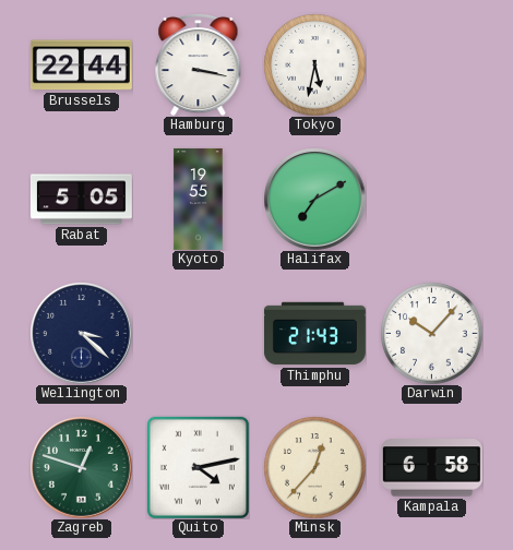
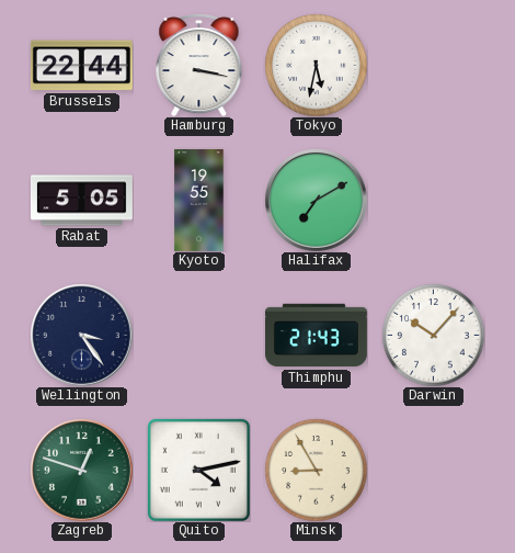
Wellington: 3:22 -> 3:24
Minsk: 12:37 -> 8:55
Kampala: 6:58 -> none
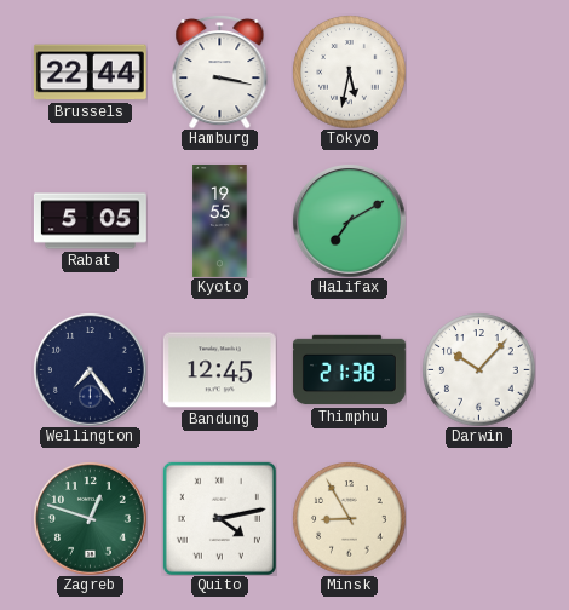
Wellington: 3:24 -> 7:24
Bandung: none -> 12:45
Thimphu: 21:43 -> 21:38
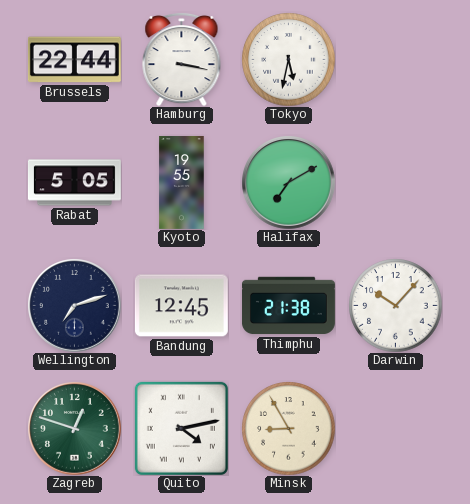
Wellington: 7:24 -> 7:12
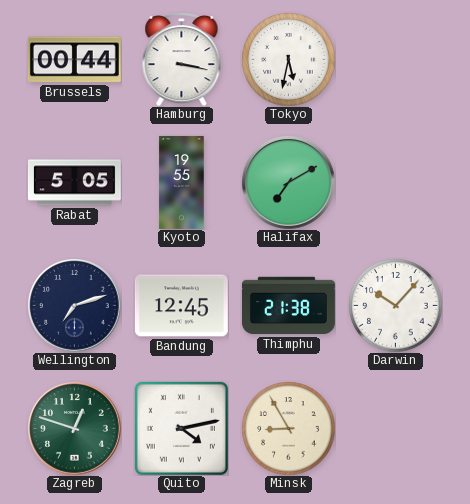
Brussels: 22:44 -> 00:44
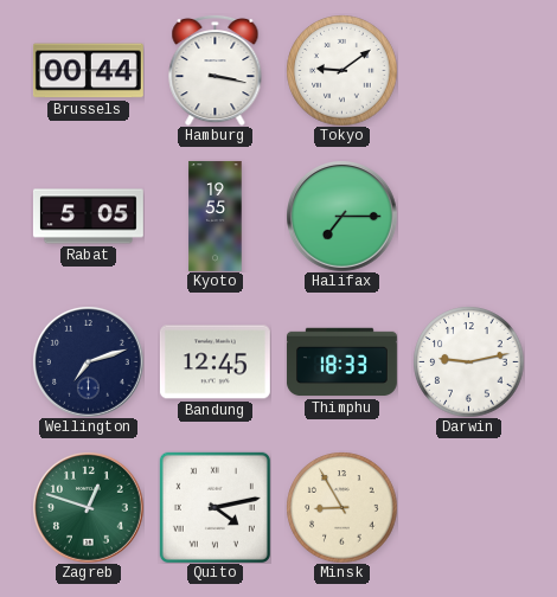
Tokyo: 5:32 -> 9:09
Halifax: 7:10 -> 7:15
Thimphu: 21:38 -> 18:33
Darwin: 10:07 -> 9:13
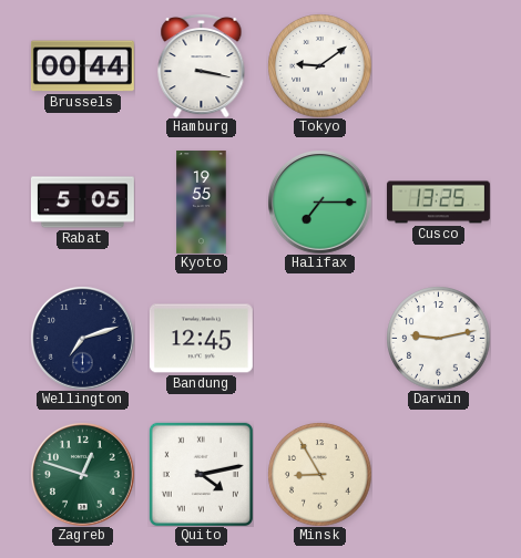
Cusco: none -> 13:25
Thimphu: 18:33 -> none
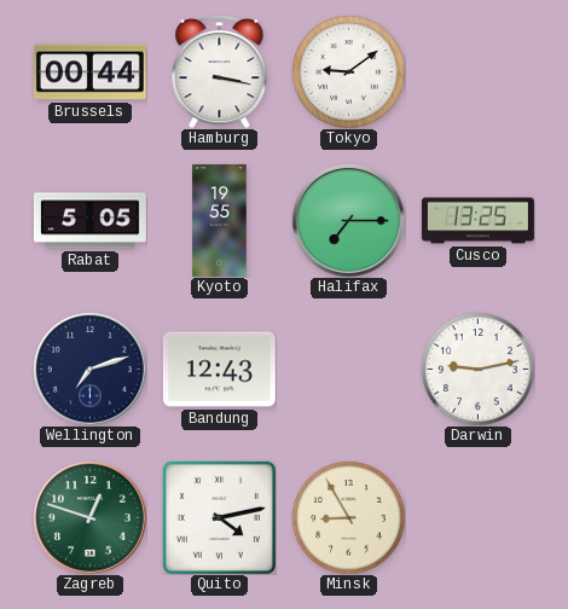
Bandung: 12:45 -> 12:43
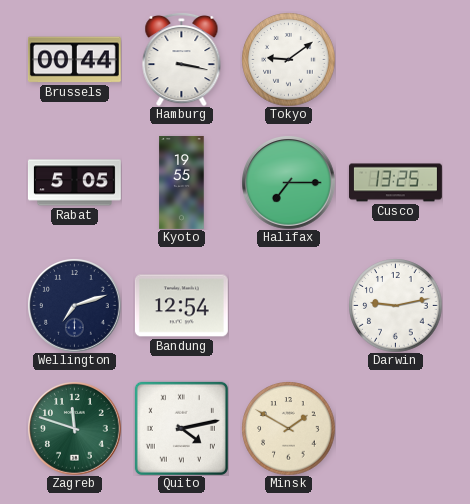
Bandung: 12:43 -> 12:54
Zagreb: 12:48 -> 11:48
Minsk: 8:55 -> 1:50
